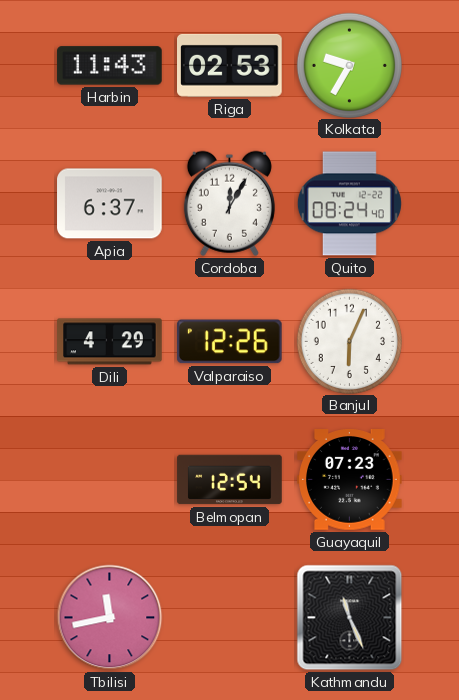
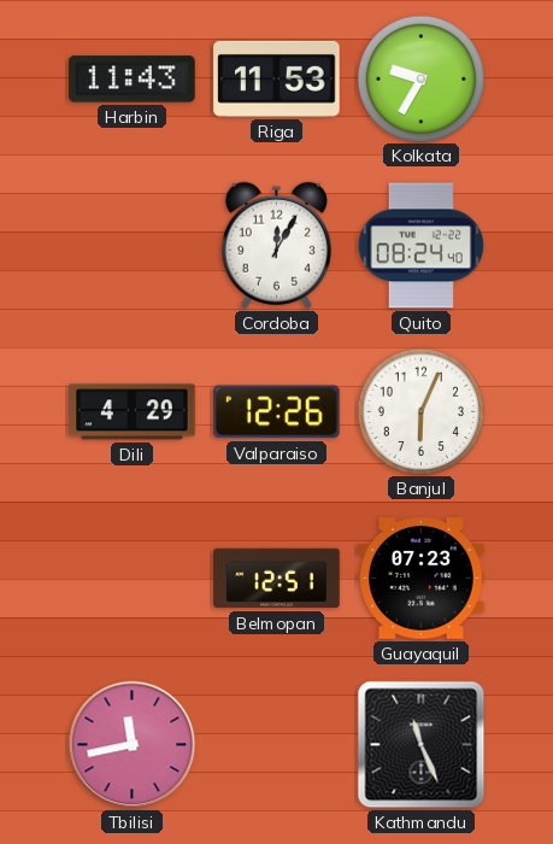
Riga: 02:53 -> 11:53
Apia: 6:37 -> none
Belmopan: 12:54 -> 12:51
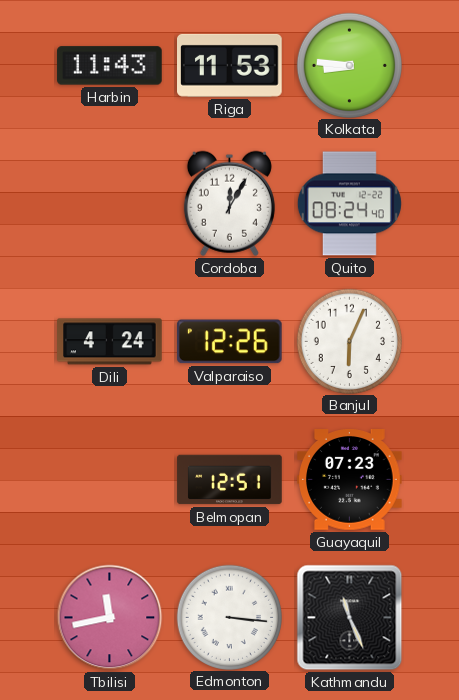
Kolkata: 9:35 -> 8:46
Dili: 4:29 -> 4:24
Edmonton: none -> 3:16
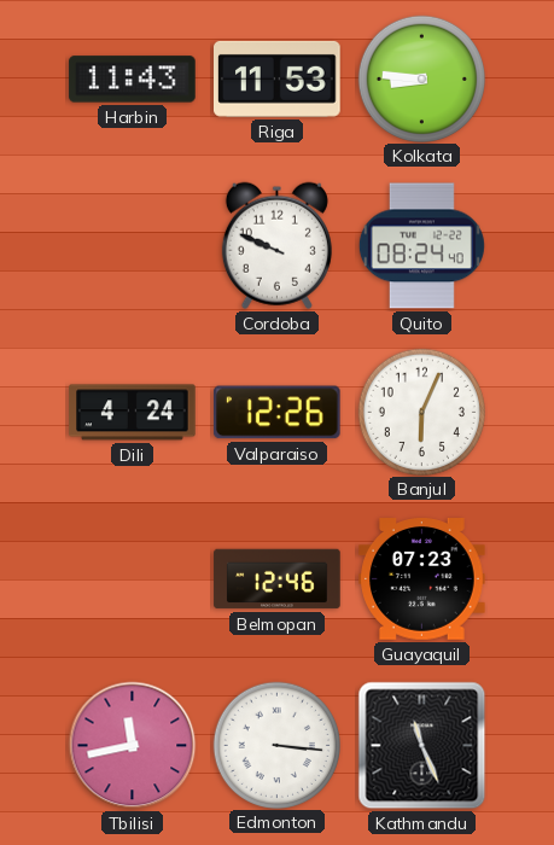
Cordoba: 12:05 -> 9:49
Belmopan: 12:51 -> 12:46
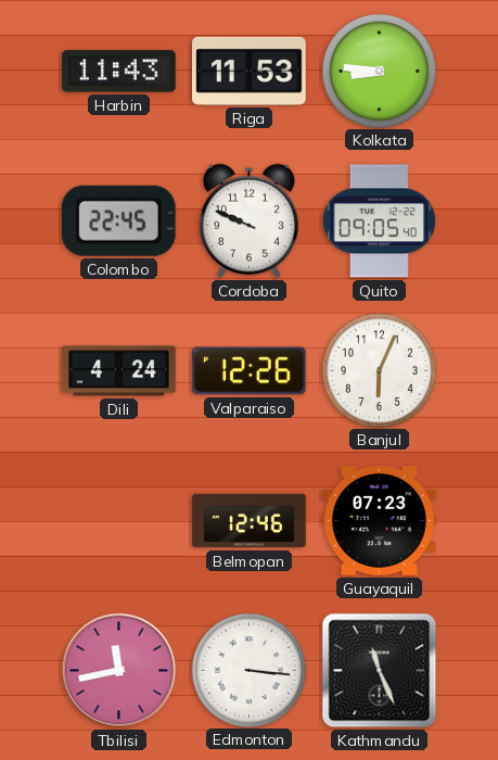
Colombo: none -> 22:45
Quito: 08:24 -> 09:05
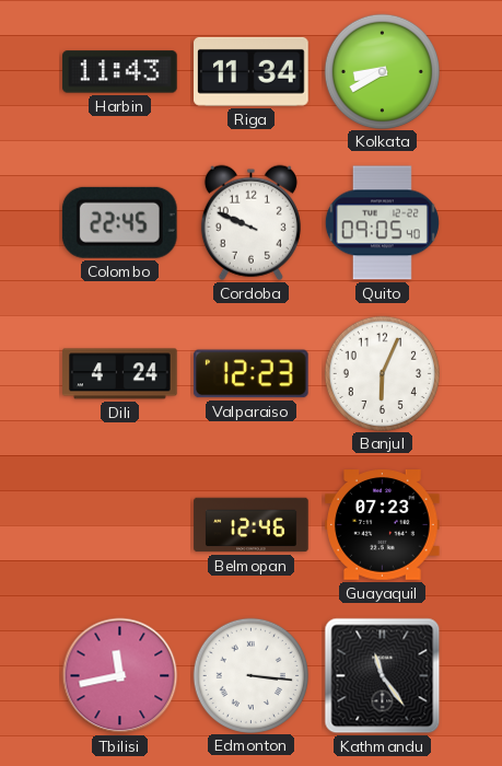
Riga: 11:53 -> 11:34
Kolkata: 8:46 -> 8:40
Valparaiso: 12:26 -> 12:23
Kathmandu: 11:26 -> 11:24
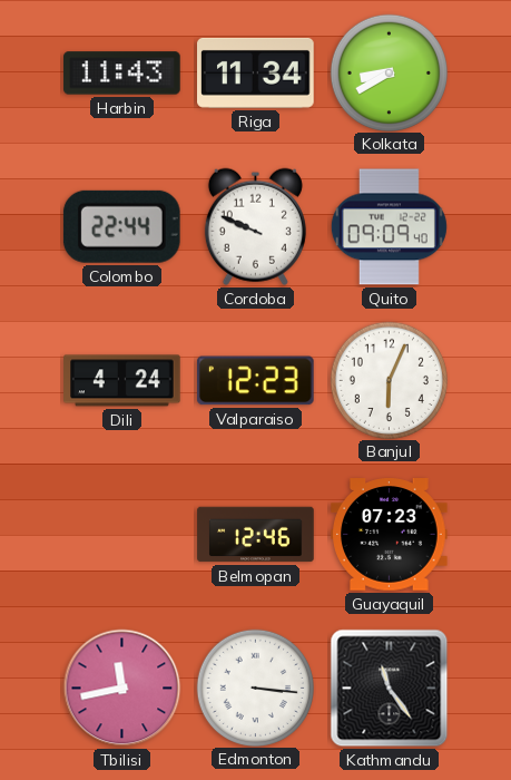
Colombo: 22:45 -> 22:44
Quito: 09:05 -> 09:09
